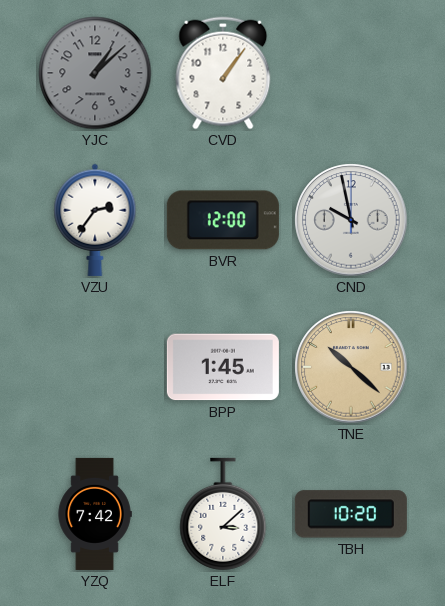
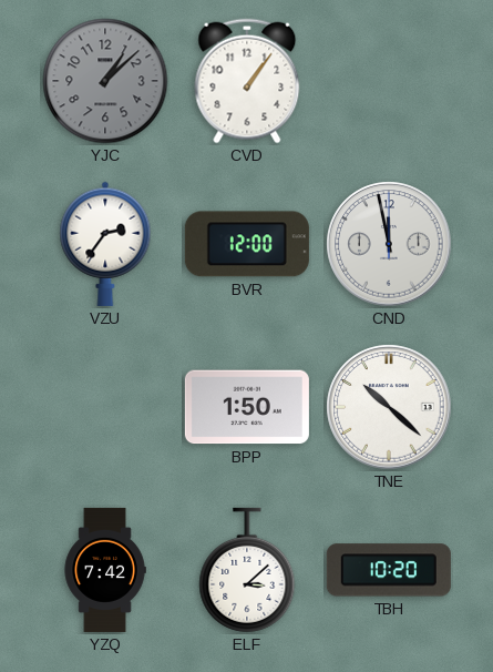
CND: 9:58 -> 11:58
BPP: 1:45 -> 1:50
TNE dial: champagne -> white
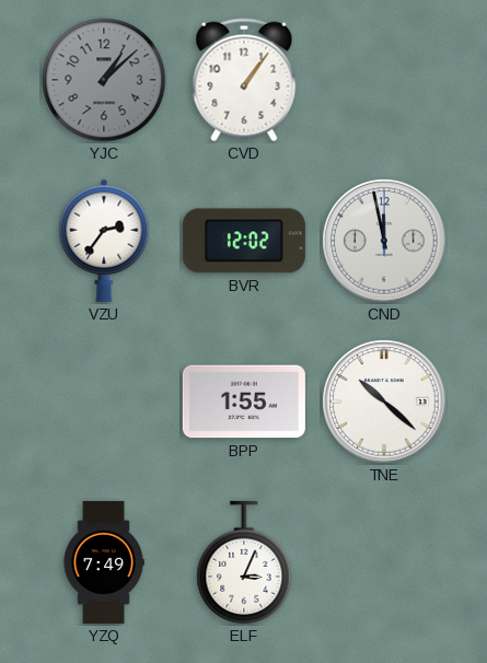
BVR: 12:00 -> 12:02
BPP: 1:50 -> 1:55
YZQ: 7:42 -> 7:49
ELF: 3:08 -> 3:04
TBH: 10:20 -> none
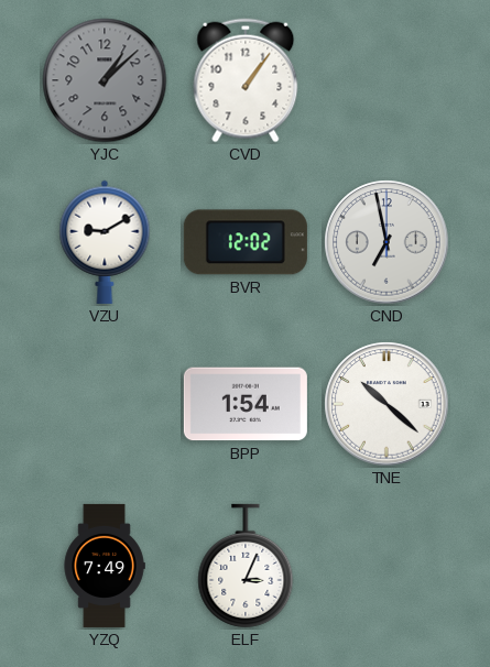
VZU: 2:36 -> 9:10
CND: 11:58 -> 6:58
BPP: 1:55 -> 1:54
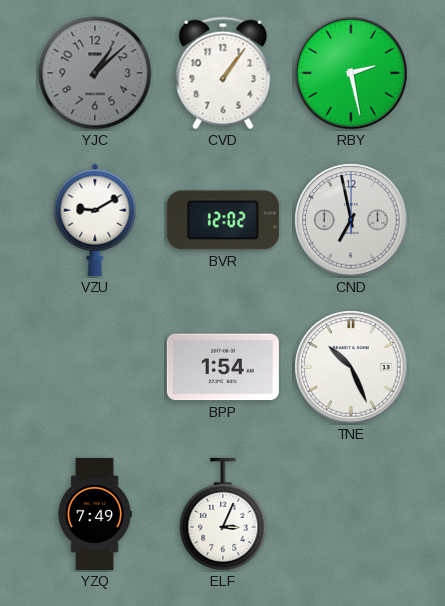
RBY: none -> 2:28
TNE: 10:22 -> 10:26
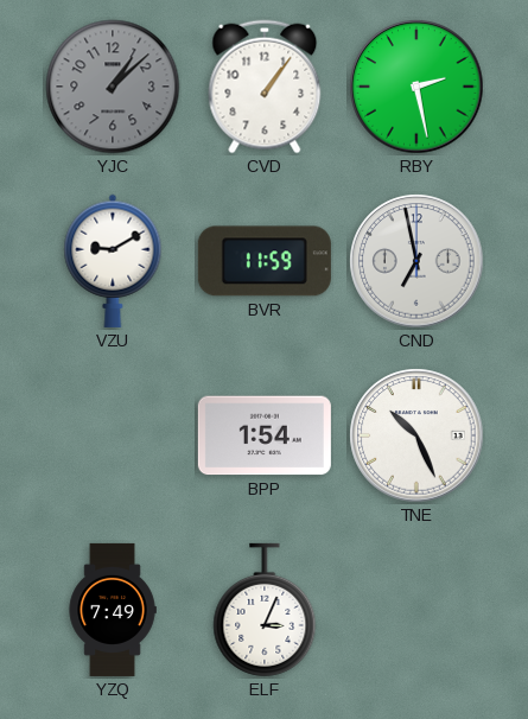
BVR: 12:02 -> 11:59
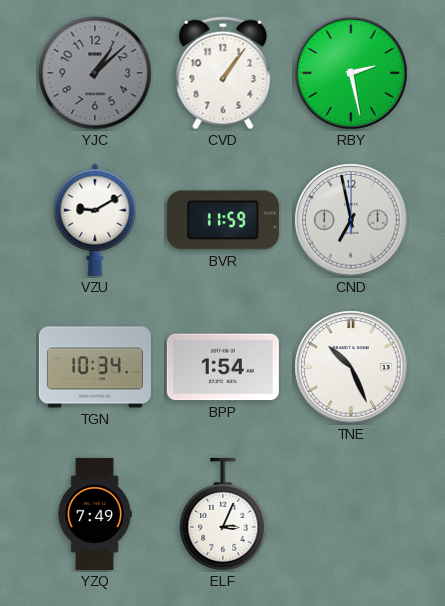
TGN: none -> 10:34
